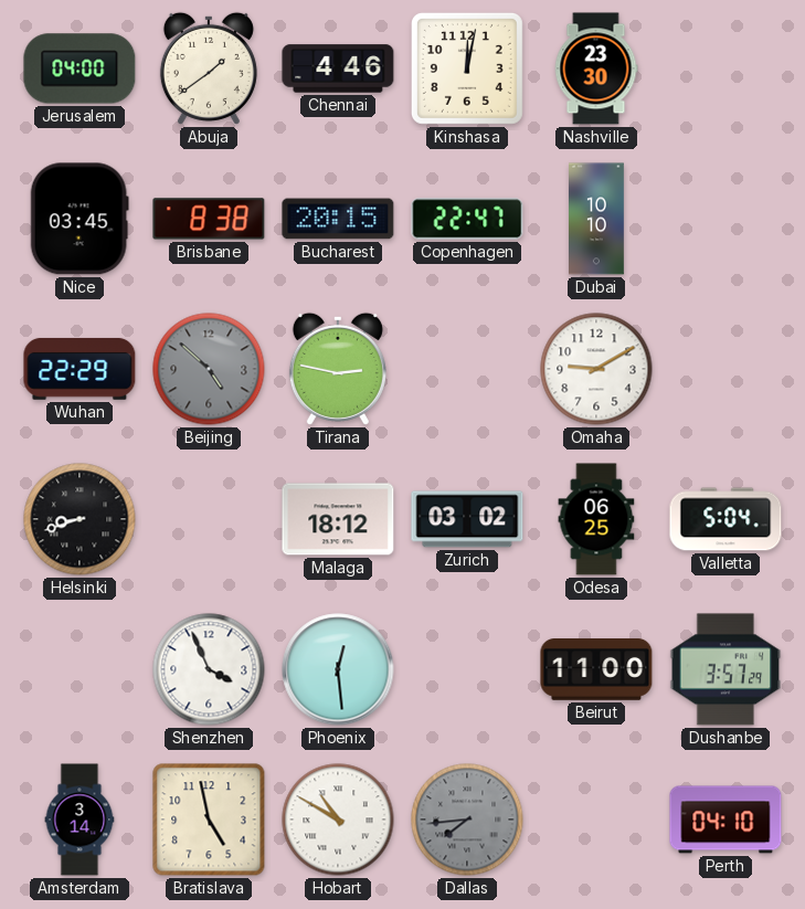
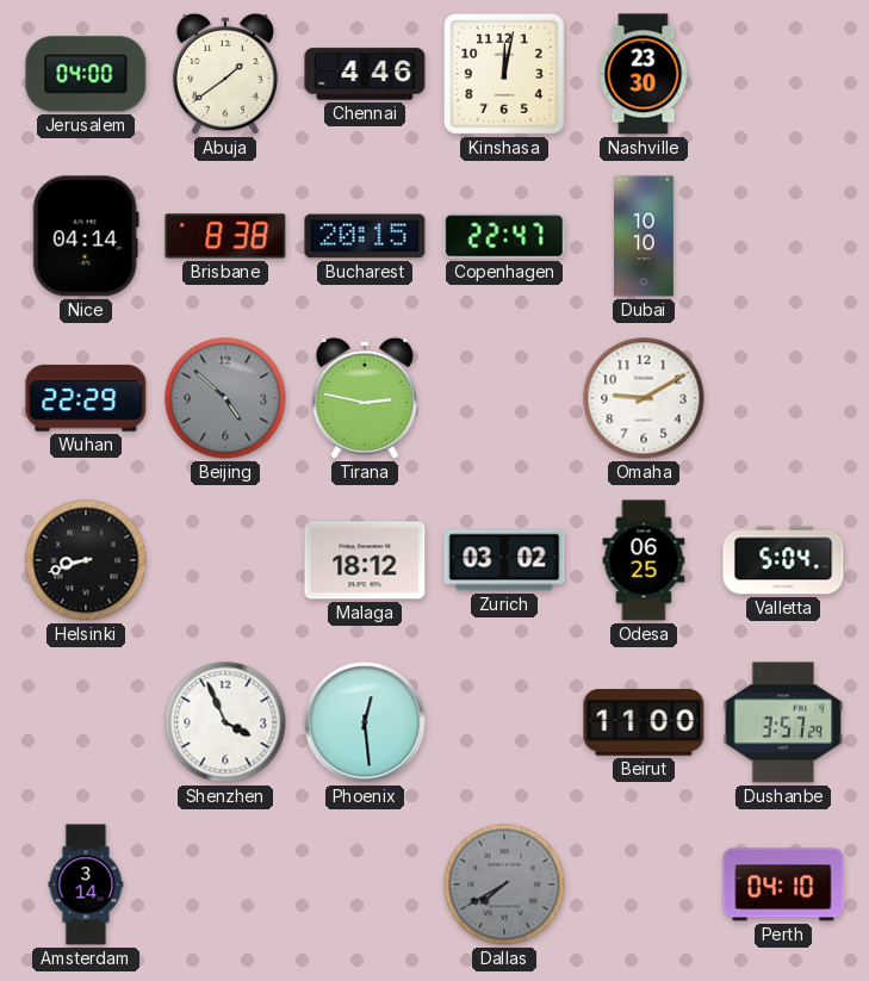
Nice: 03:45 -> 04:14
Bratislava: 4:58 -> none
Hobart: 10:50 -> none
Dallas: 7:44 -> 7:40
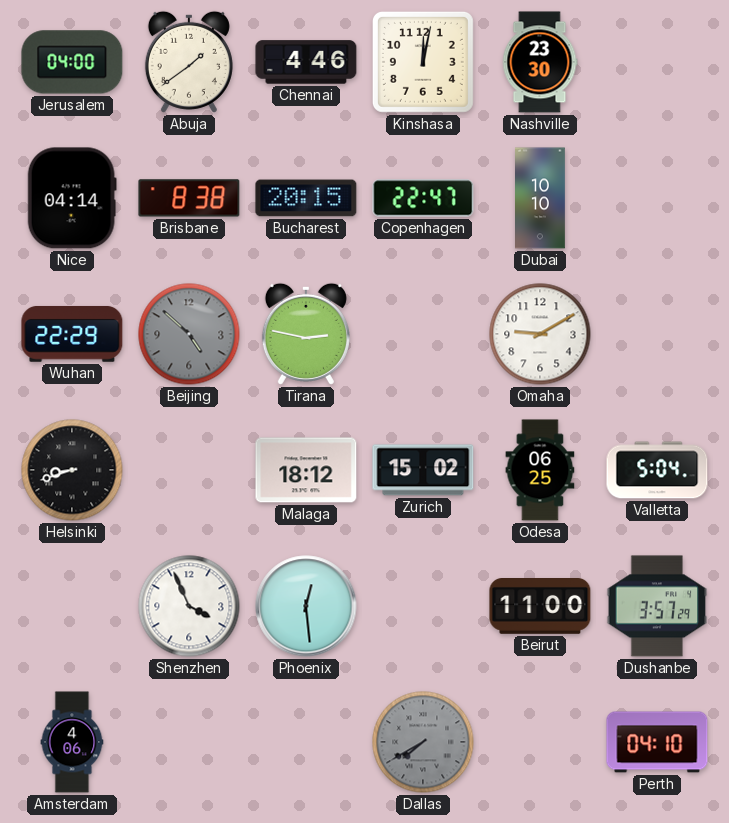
Zurich: 03:02 -> 15:02
Amsterdam: 3:14 -> 4:06
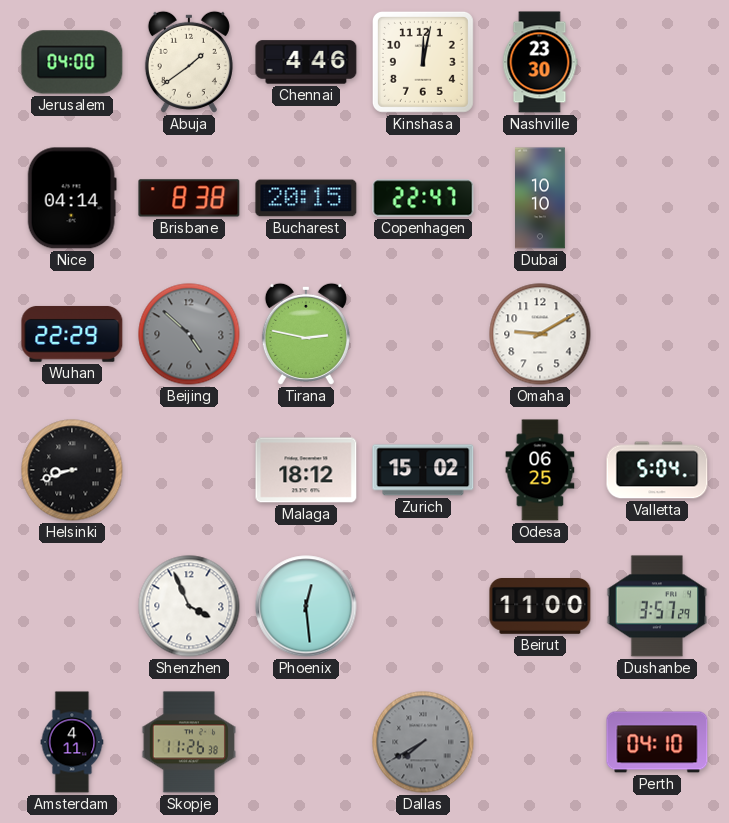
Amsterdam: 4:06 -> 4:11
Skopje: none -> 11:26
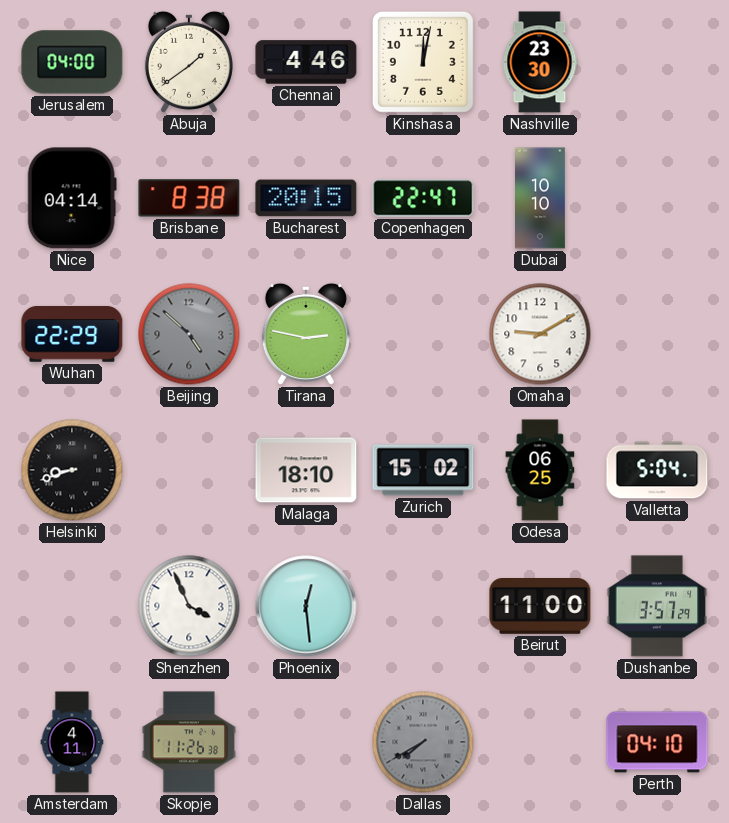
Malaga: 18:12 -> 18:10
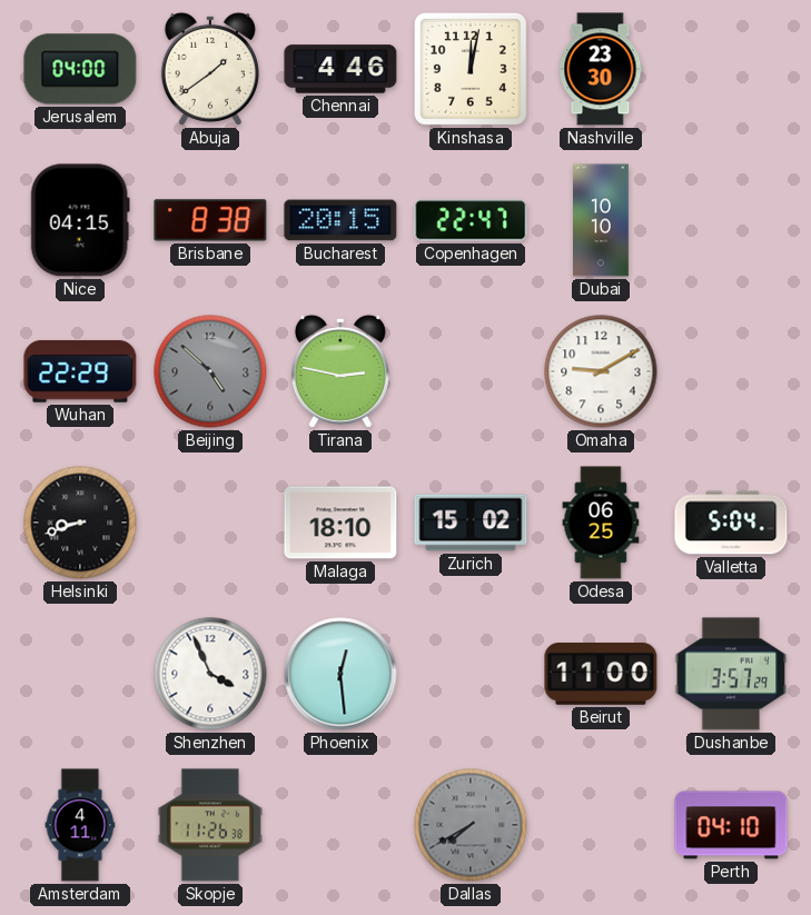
Nice: 04:14 -> 04:15
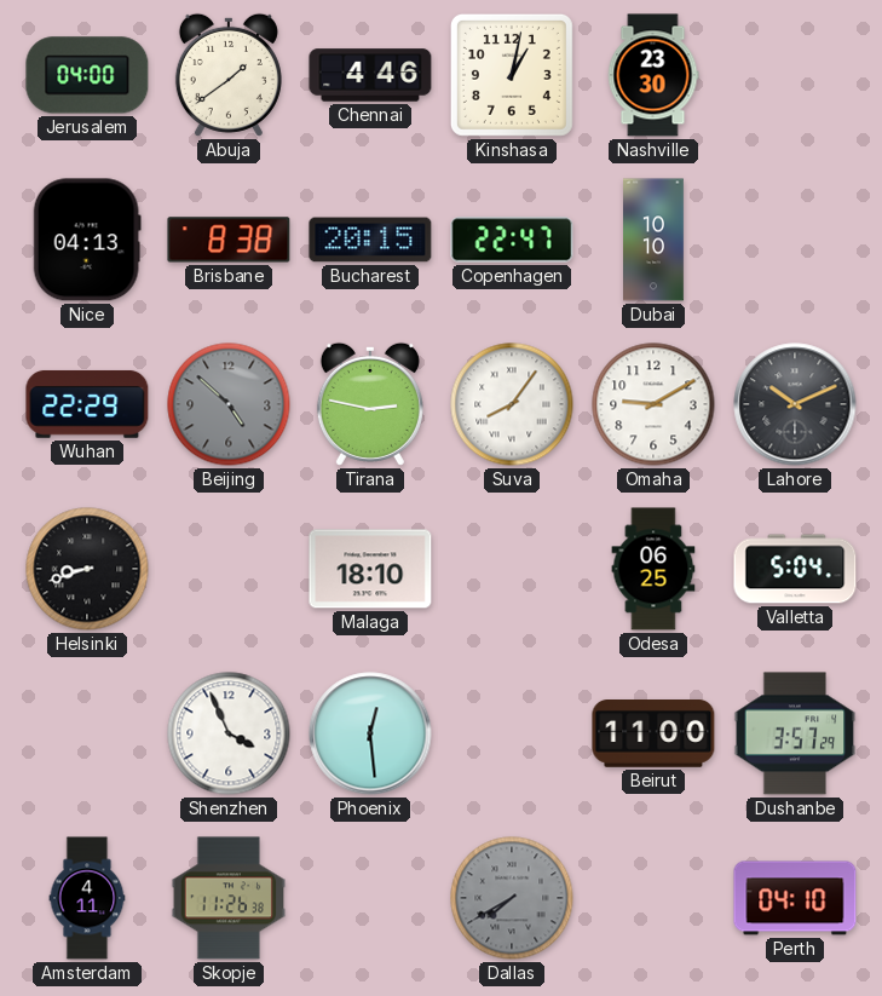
Kinshasa: 12:02 -> 1:02
Nice: 04:15 -> 04:13
Suva: none -> 8:06
Lahore: none -> 10:11
Zurich: 15:02 -> none
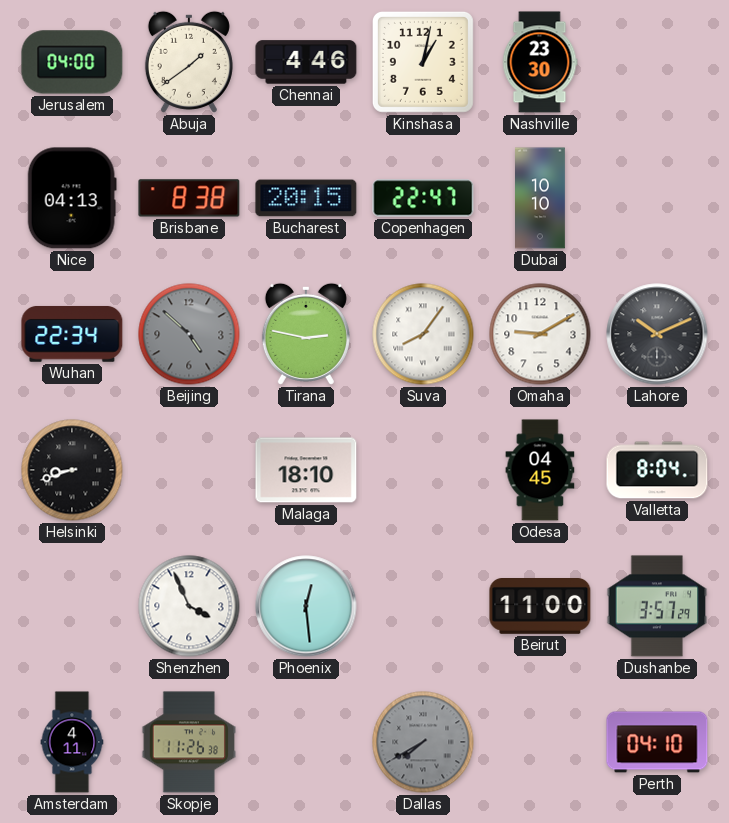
Wuhan: 22:29 -> 22:34
Odesa: 06:25 -> 04:45
Valletta: 5:04 -> 8:04
